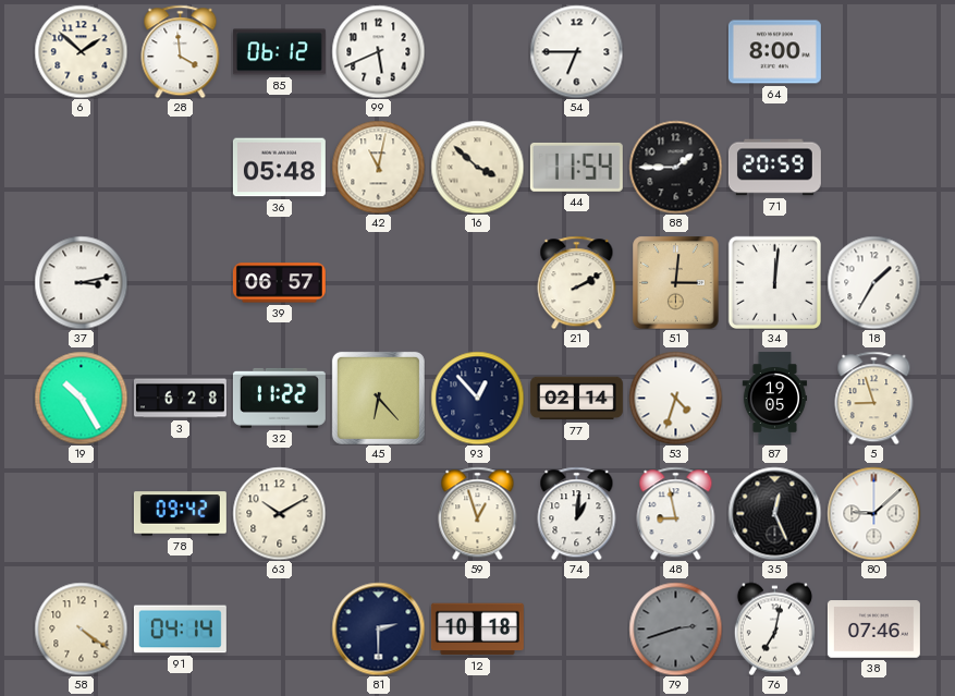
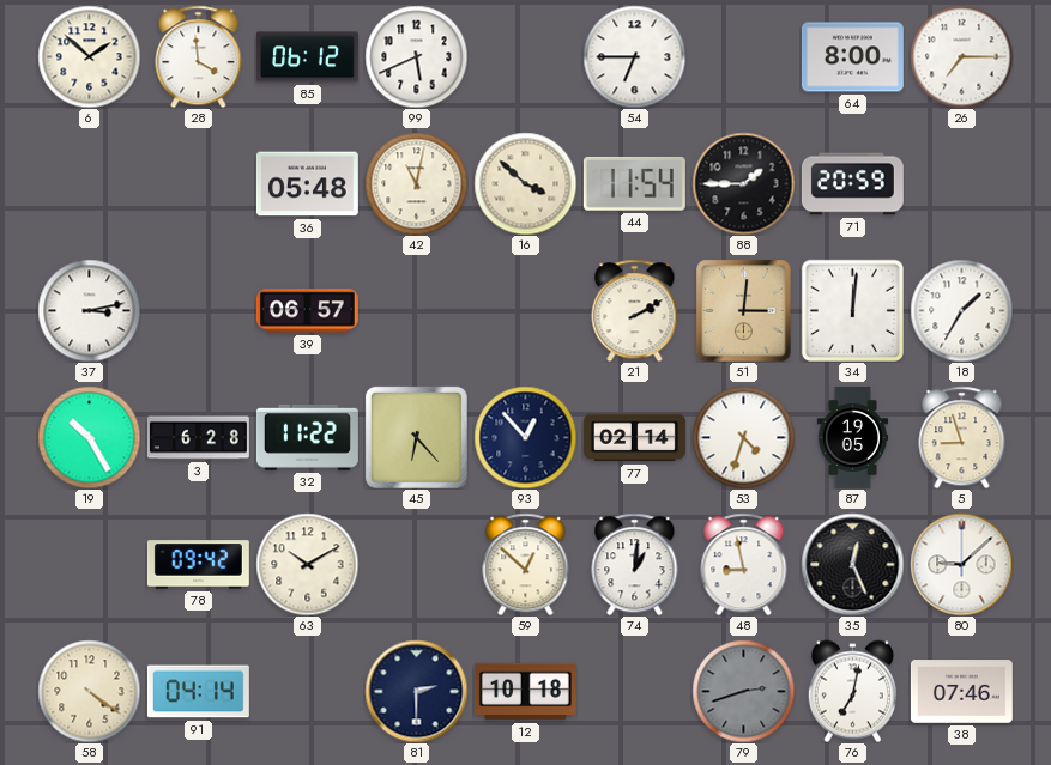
26: none -> 7:15
59: 12:57 -> 12:52
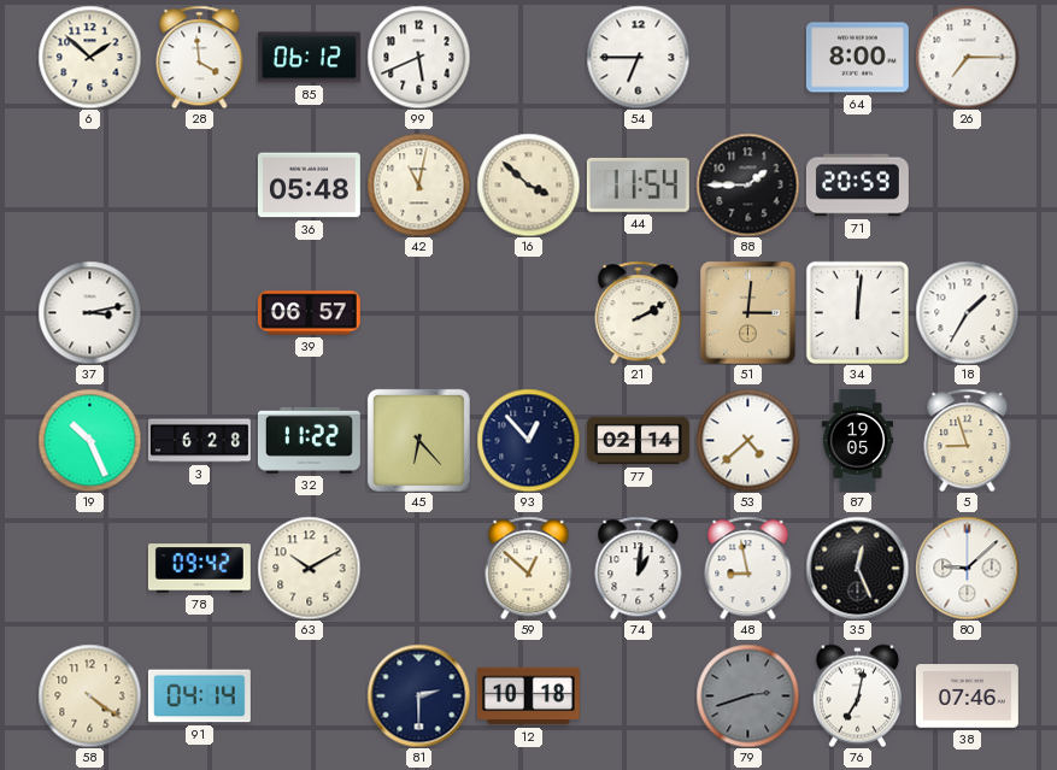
19: 10:25 -> 10:26
53: 4:33 -> 4:38
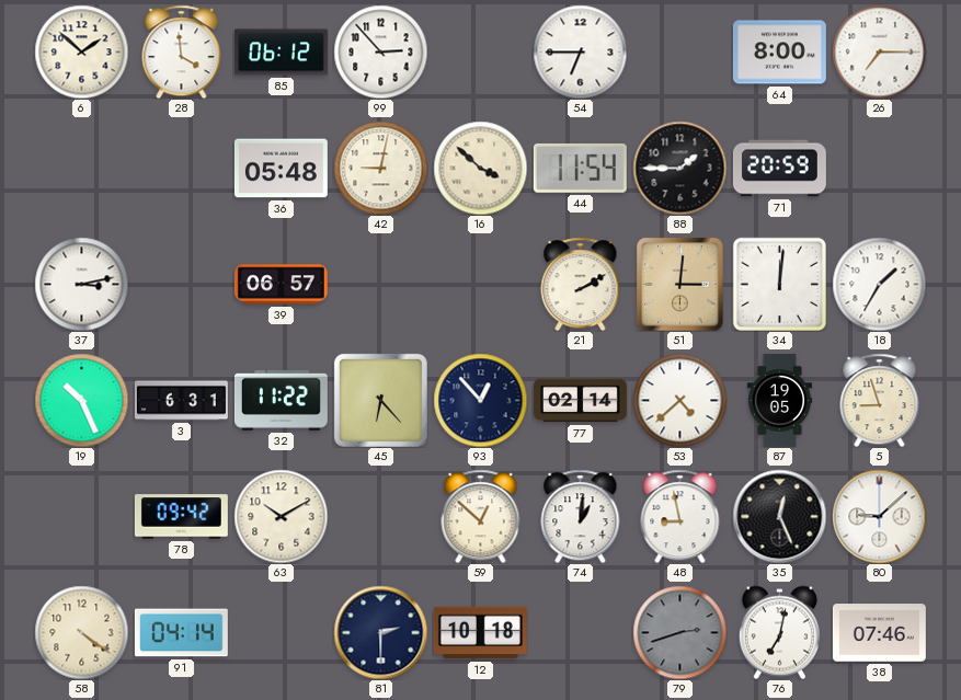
99: 5:41 -> 2:53
42: 11:02 -> 9:02
3: 6:28 -> 6:31
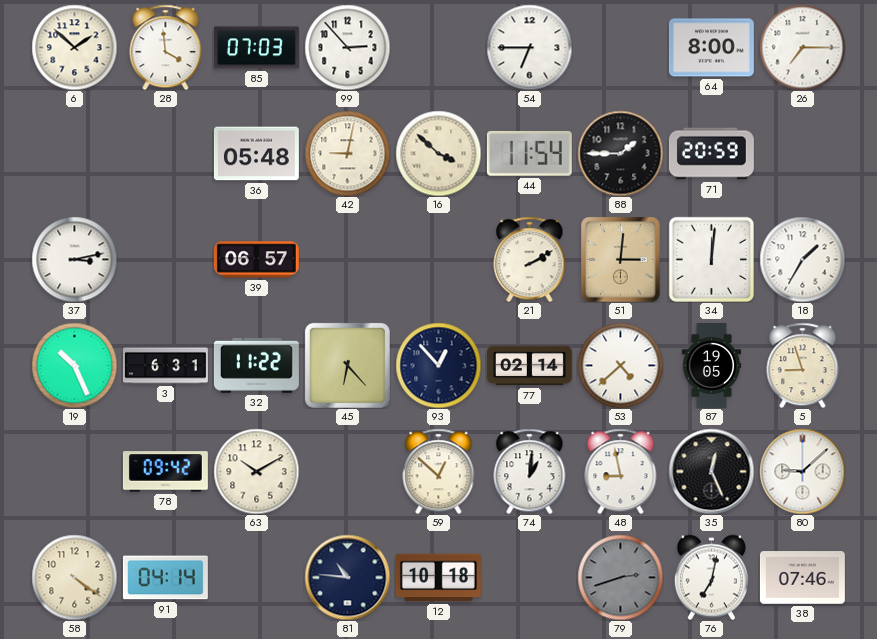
85: 06:12 -> 07:03
81: 2:30 -> 10:46
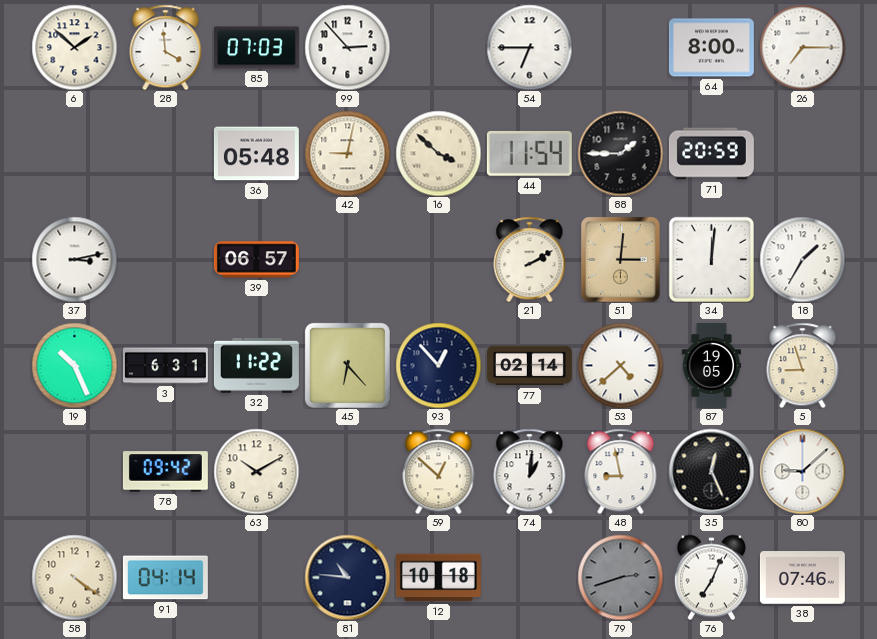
76: 7:02 -> 7:04
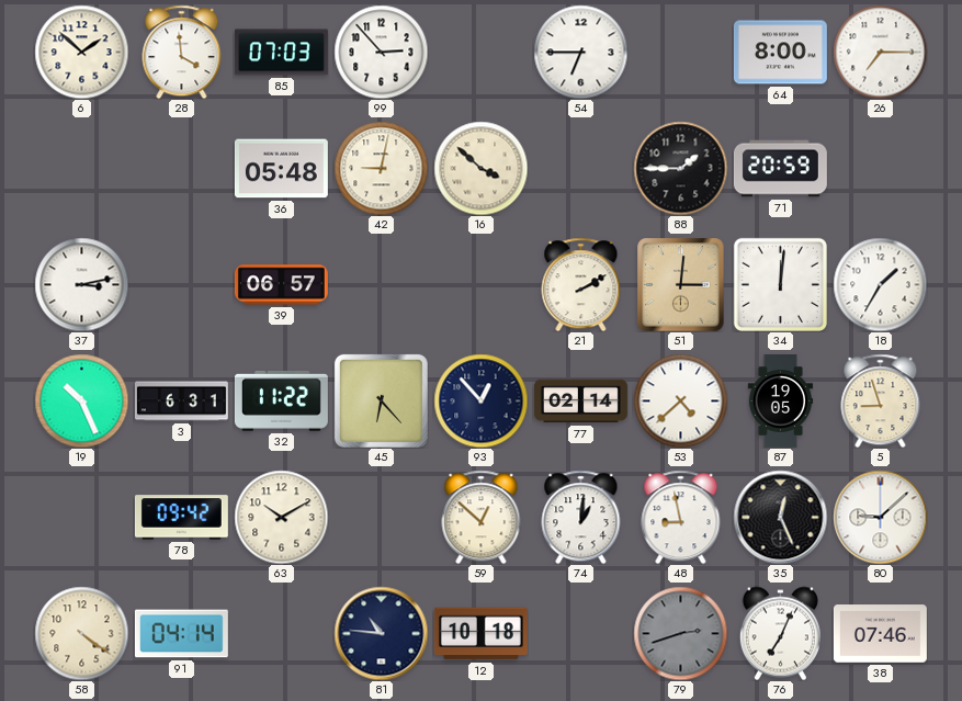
44: 11:54 -> none
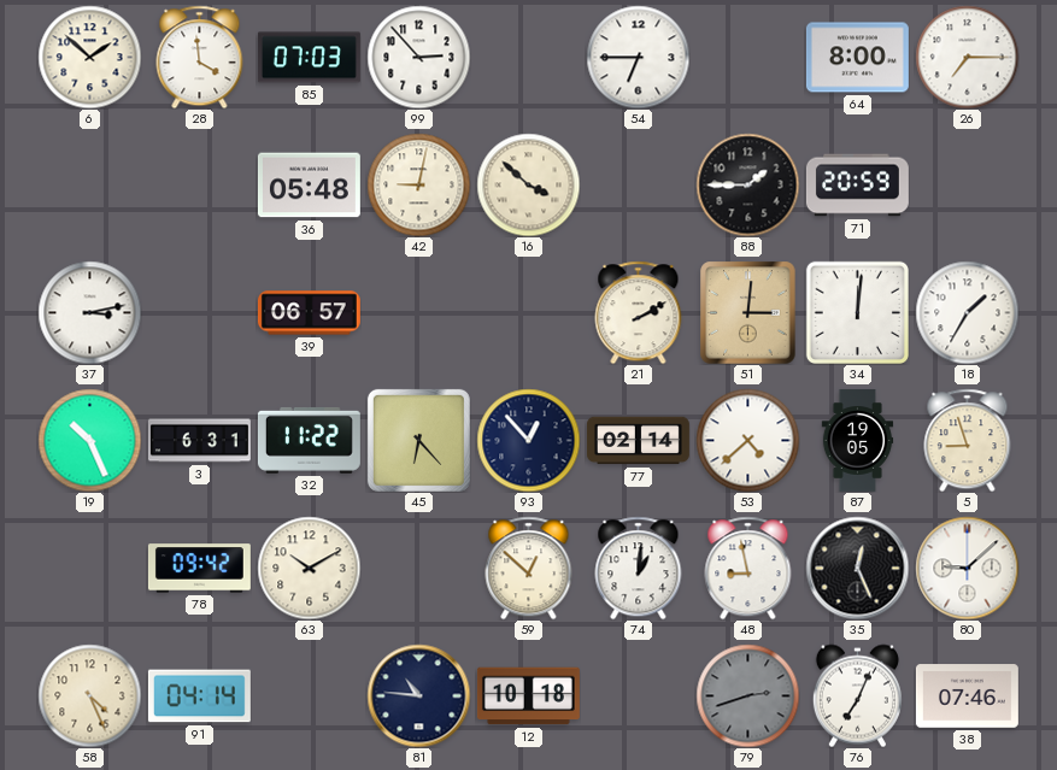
58: 4:21 -> 4:26
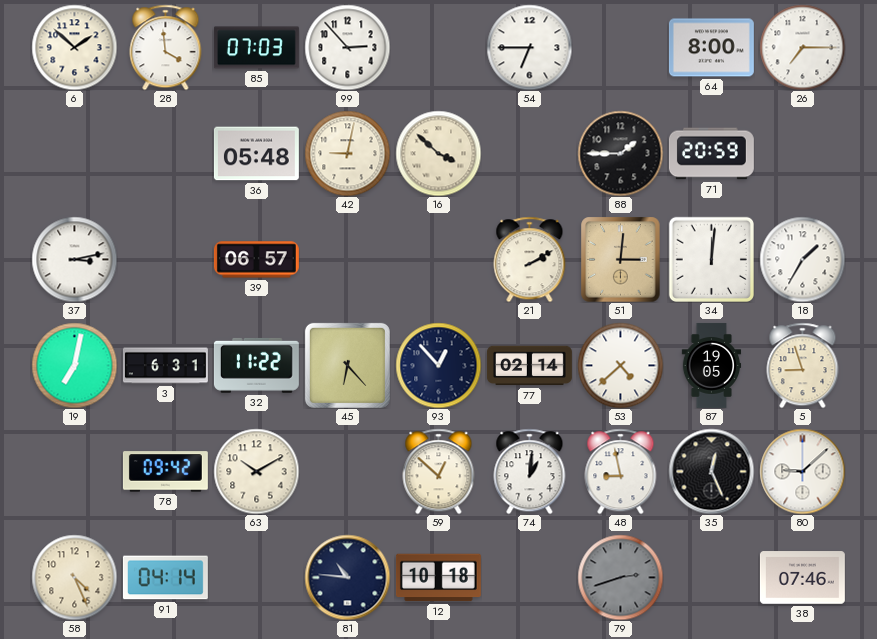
19: 10:26 -> 7:02
76: 7:04 -> none
